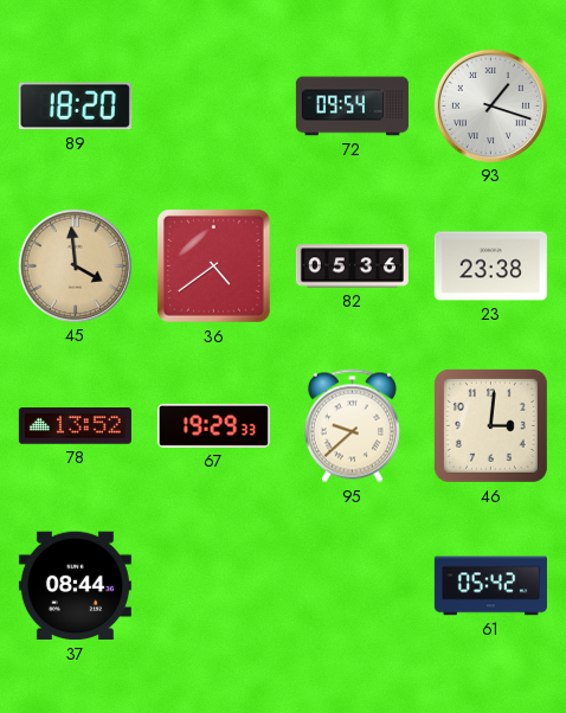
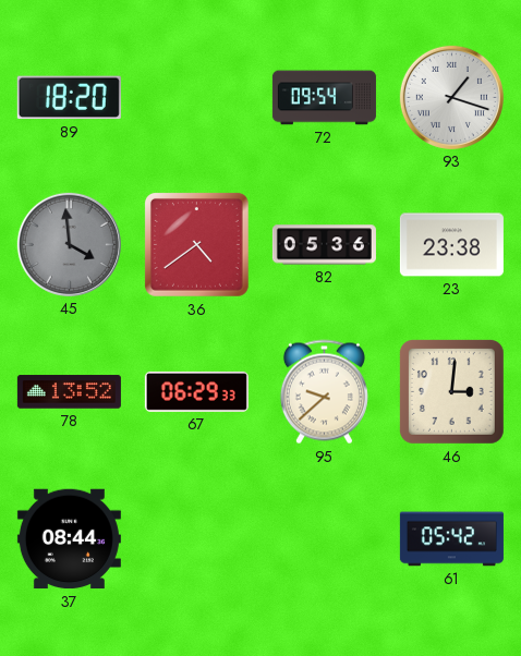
45 dial: champagne -> grey
67: 19:29 -> 06:29
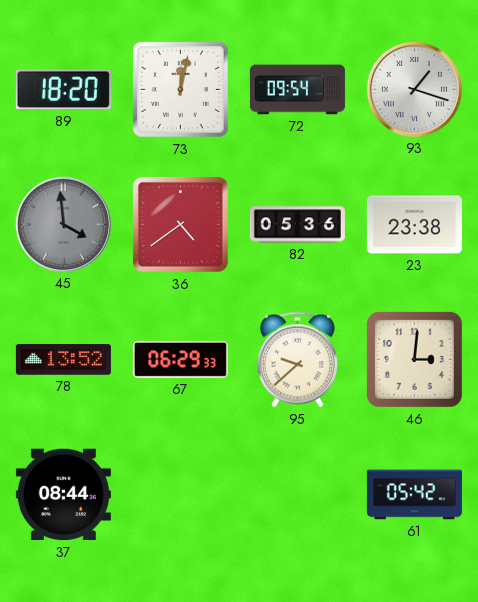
73: none -> 12:02
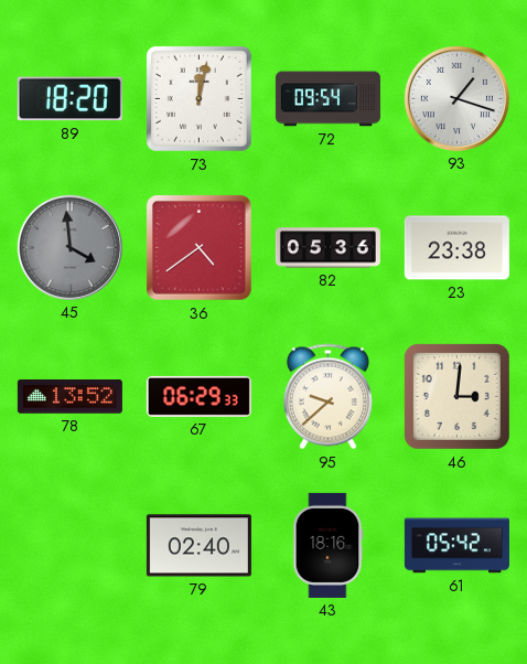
37: 08:44 -> none
79: none -> 02:40
43: none -> 18:16
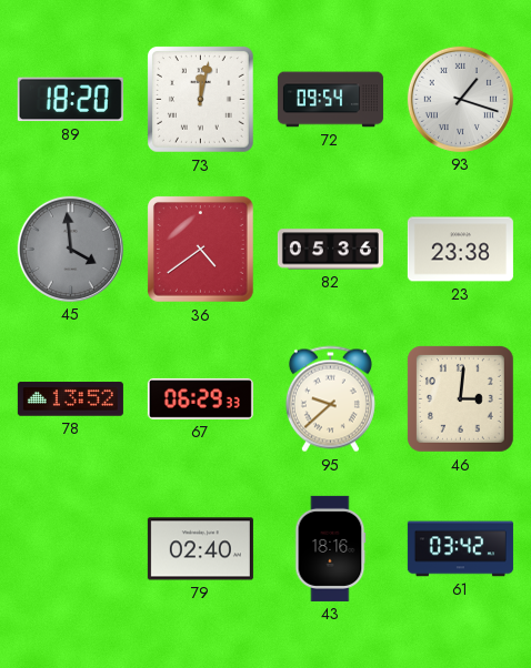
61: 05:42 -> 03:42
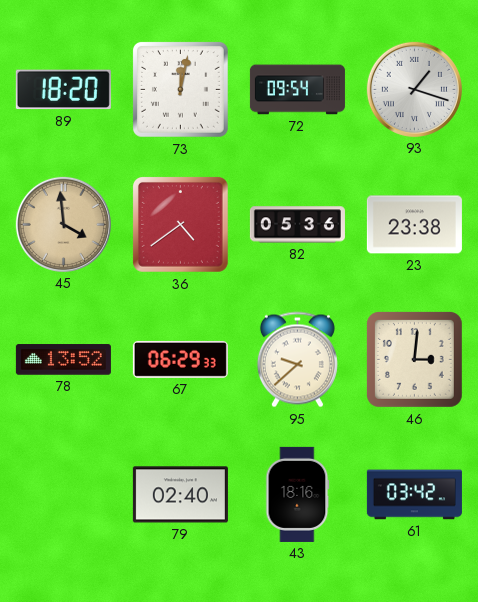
45 dial: grey -> champagne
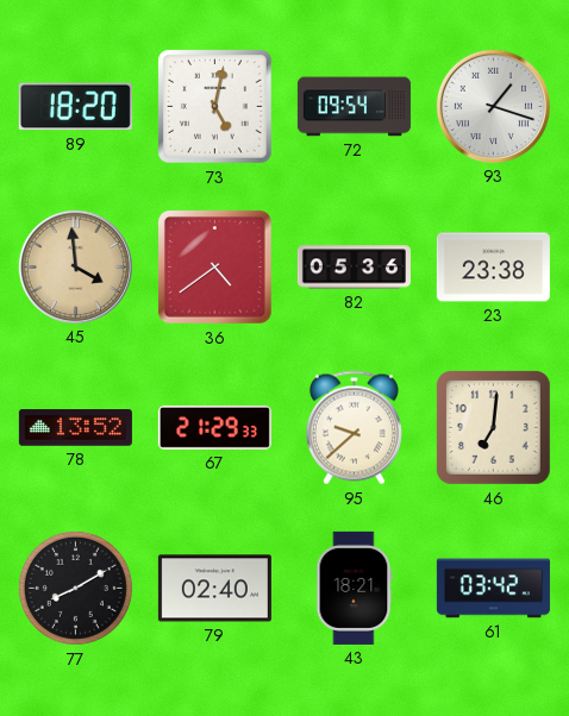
73: 12:02 -> 5:02
67: 06:29 -> 21:29
46: 3:01 -> 7:01
77: none -> 8:10
43: 18:16 -> 18:21
